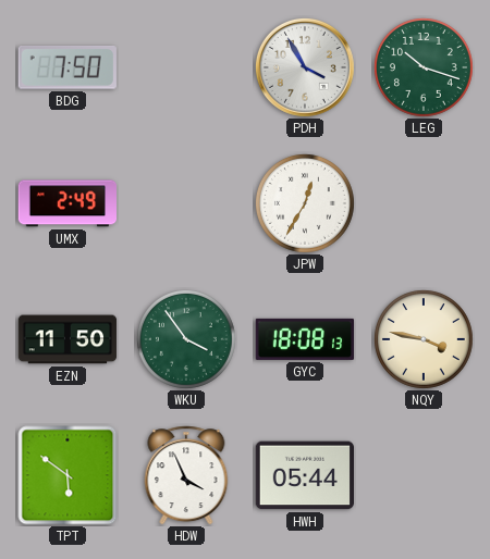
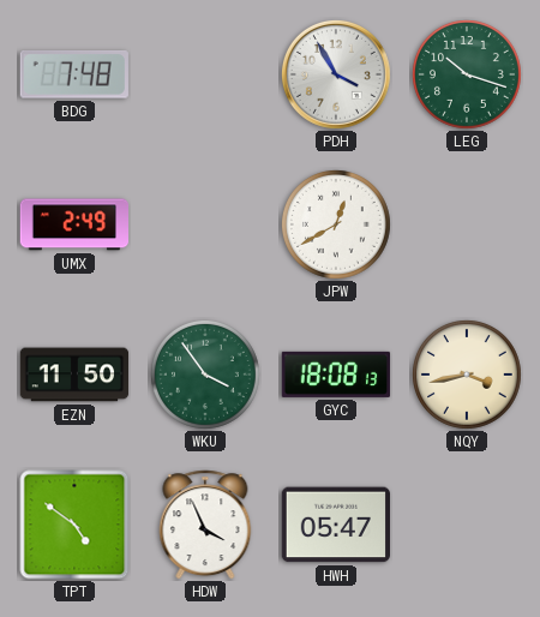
BDG: 7:50 -> 7:48
JPW: 12:35 -> 12:40
NQY: 3:47 -> 3:43
TPT: 5:51 -> 4:51
HWH: 05:44 -> 05:47
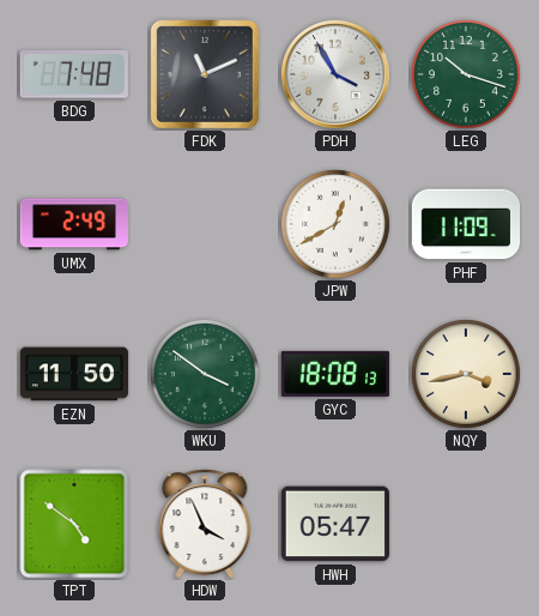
FDK: none -> 11:11
PHF: none -> 11:09
WKU: 3:54 -> 3:51
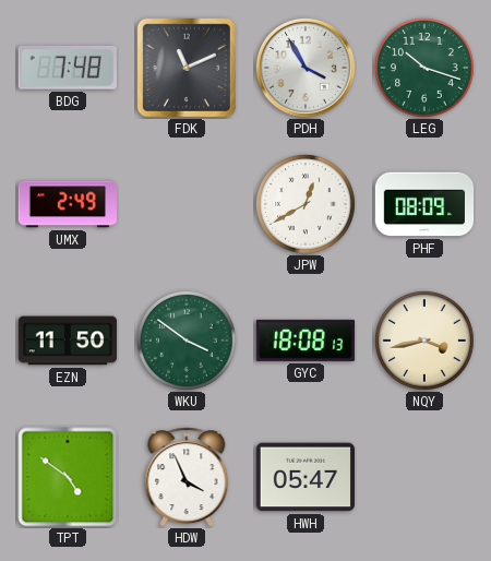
PHF: 11:09 -> 08:09
